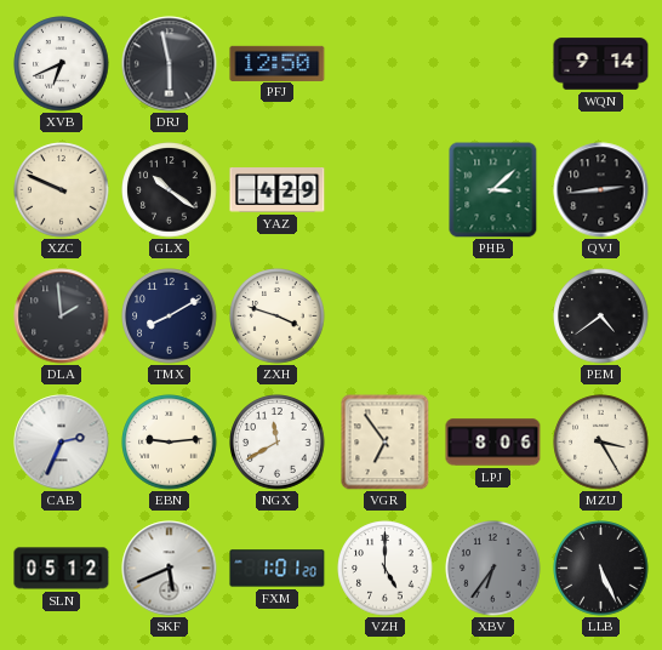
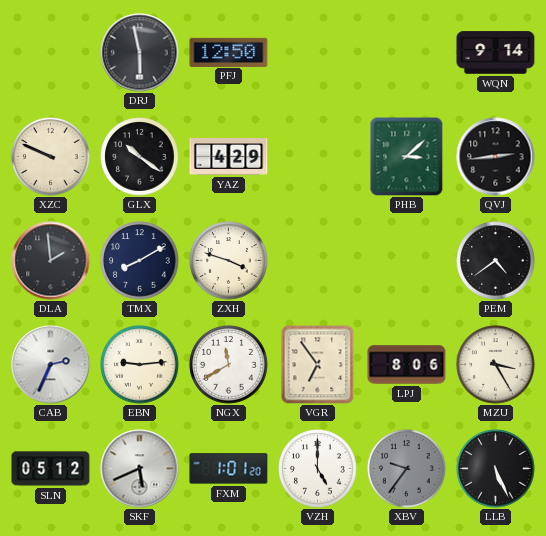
XVB: 6:41 -> none
XBV: 6:36 -> 9:36
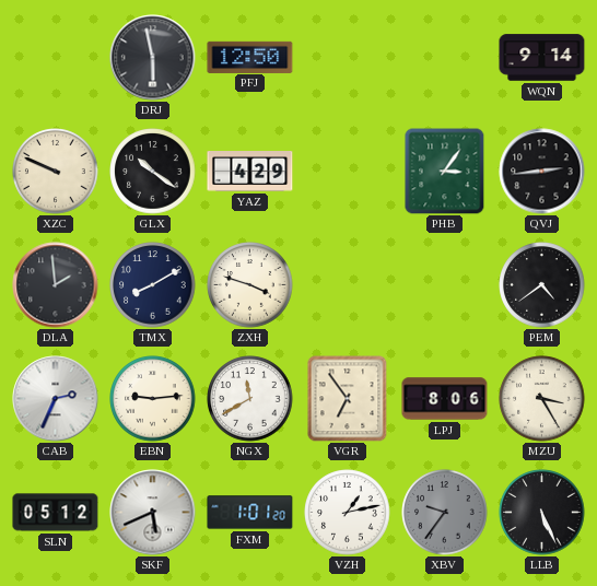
PHB: 3:08 -> 3:06
VZH: 5:00 -> 1:13
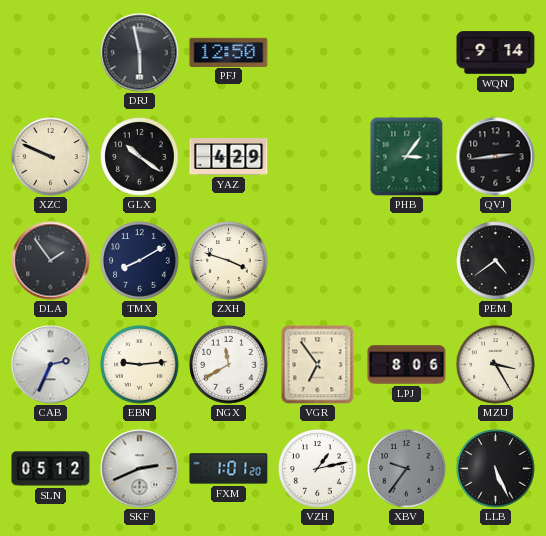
DLA: 1:59 -> 1:54
SKF: 5:41 -> 2:41
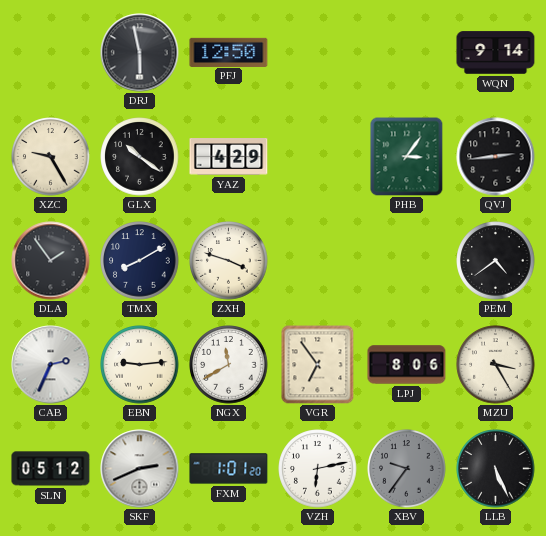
XZC: 9:49 -> 9:25
VZH: 1:13 -> 6:13
